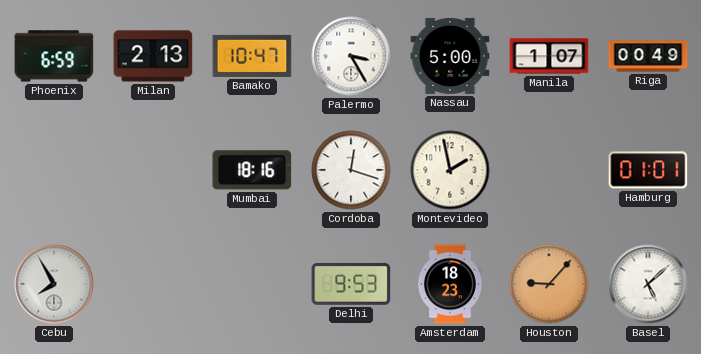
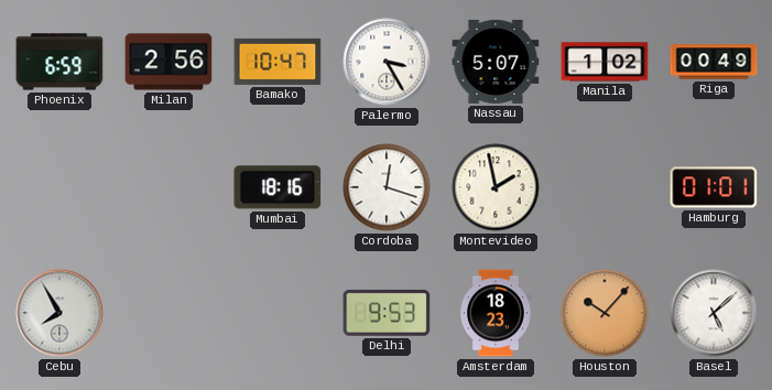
Milan: 2:13 -> 2:56
Nassau: 5:00 -> 5:07
Manila: 1:07 -> 1:02
Houston: 9:07 -> 10:07
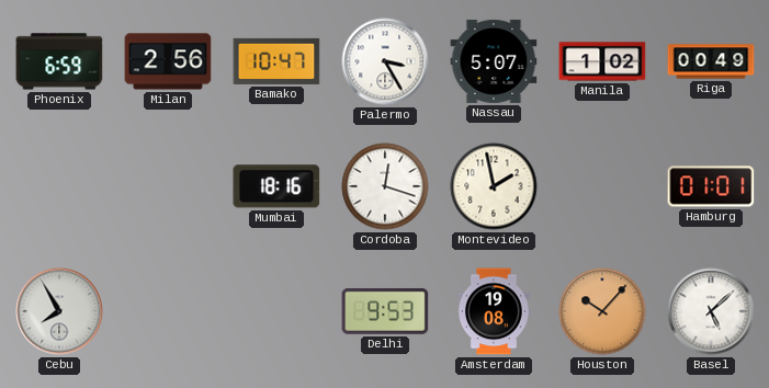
Amsterdam: 18:23 -> 19:08
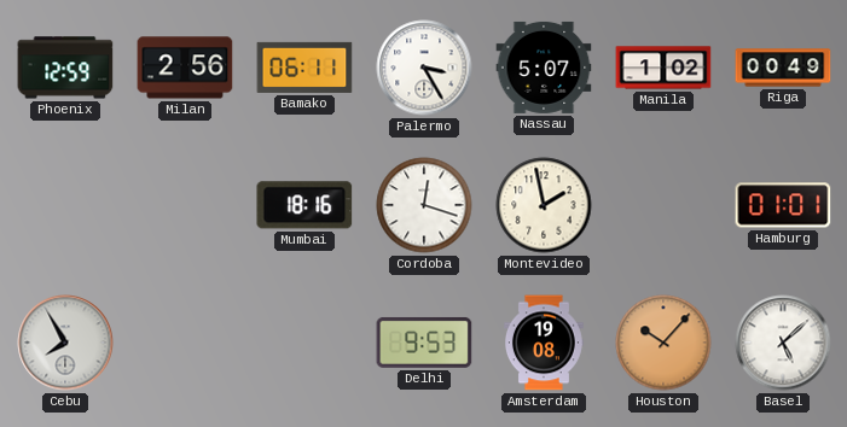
Phoenix: 6:59 -> 12:59
Bamako: 10:47 -> 06:11
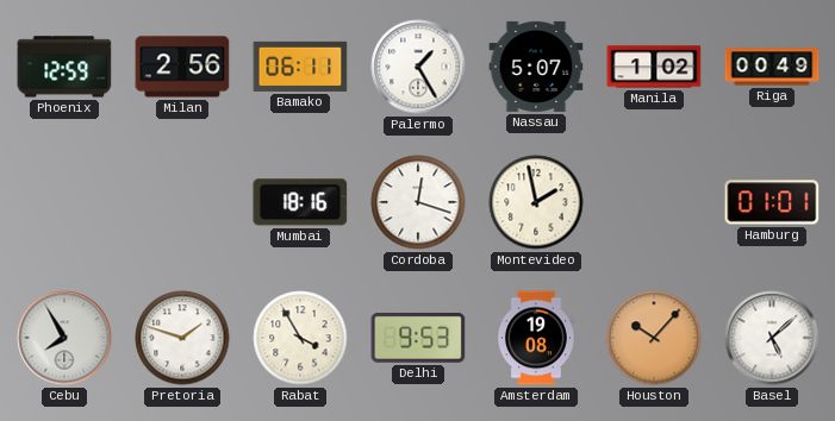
Palermo: 3:25 -> 1:25
Pretoria: none -> 1:48
Rabat: none -> 3:55
